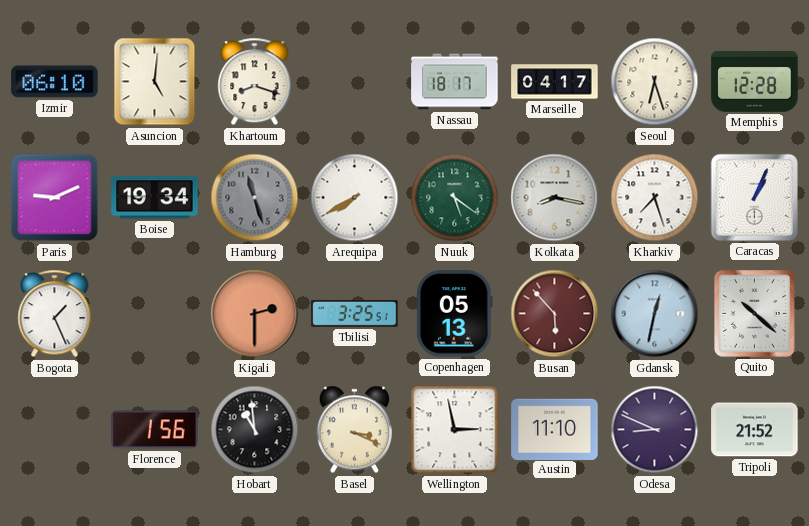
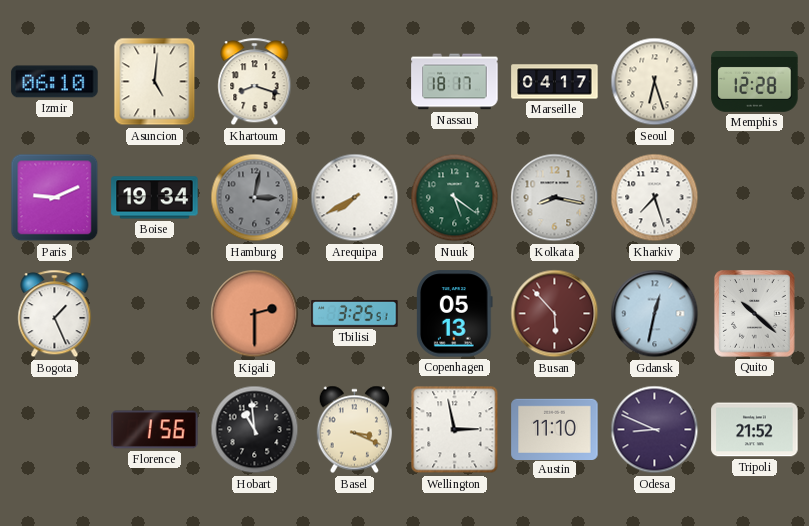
Hamburg: 11:27 -> 3:02
Caracas: 1:04 -> none
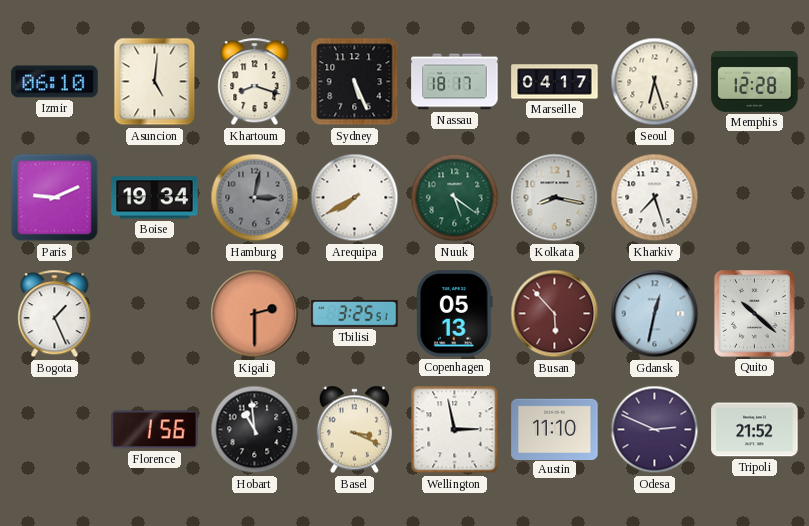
Sydney: none -> 5:26
Odesa: 8:49 -> 2:49
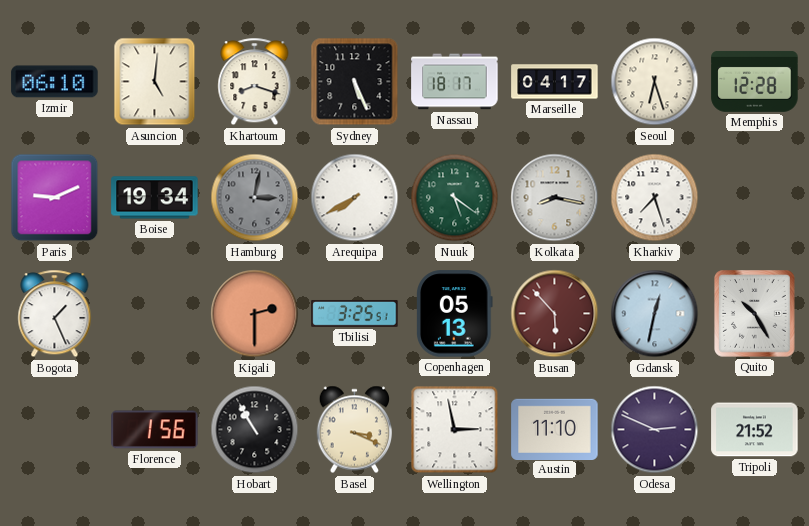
Quito: 10:22 -> 10:25
Hobart: 10:59 -> 10:55
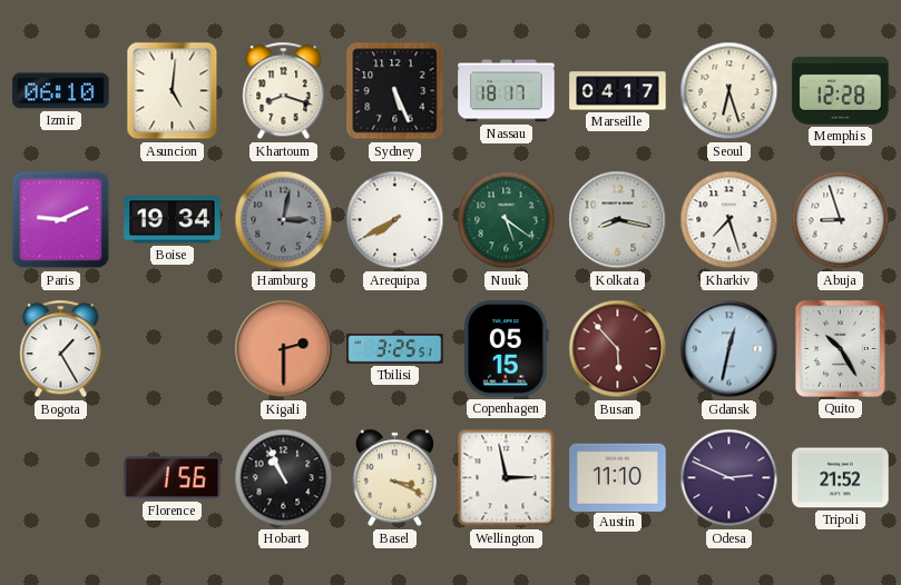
Abuja: none -> 8:57
Bogota: 1:26 -> 1:25
Copenhagen: 05:13 -> 05:15
Hobart: 10:55 -> 10:56
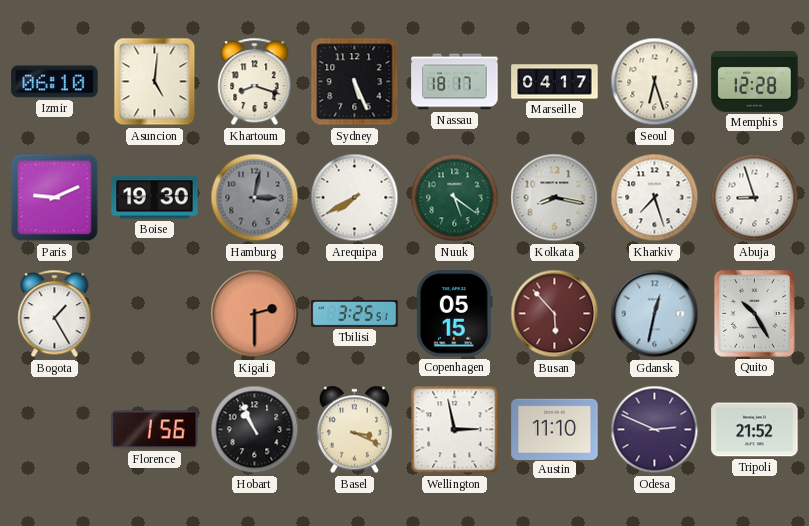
Boise: 19:34 -> 19:30
